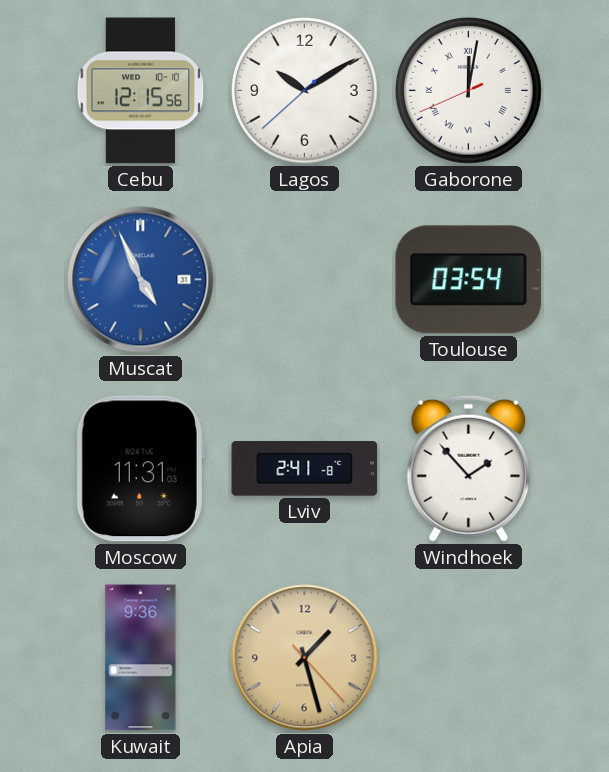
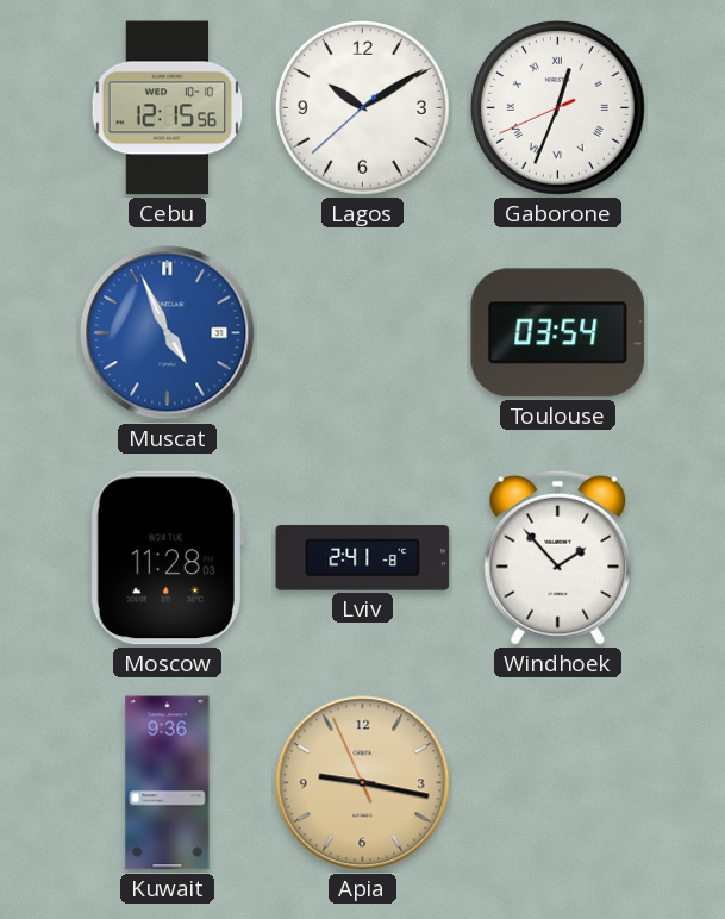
Gaborone: 12:01 -> 12:33
Moscow: 11:31 -> 11:28
Apia: 1:27 -> 9:16
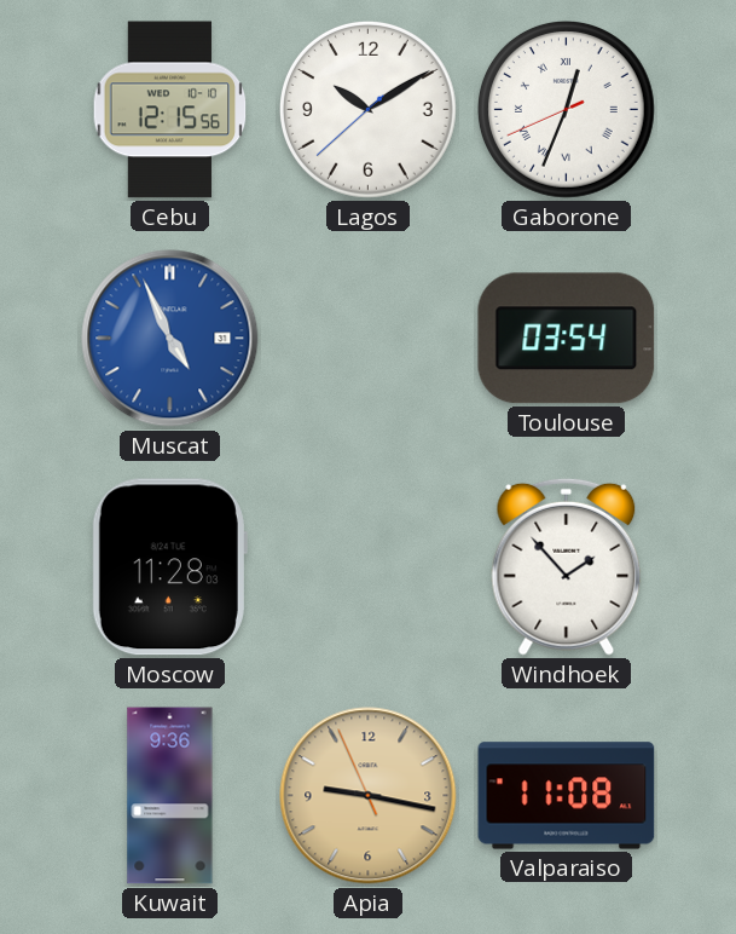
Lviv: 2:41 -> none
Valparaiso: none -> 11:08
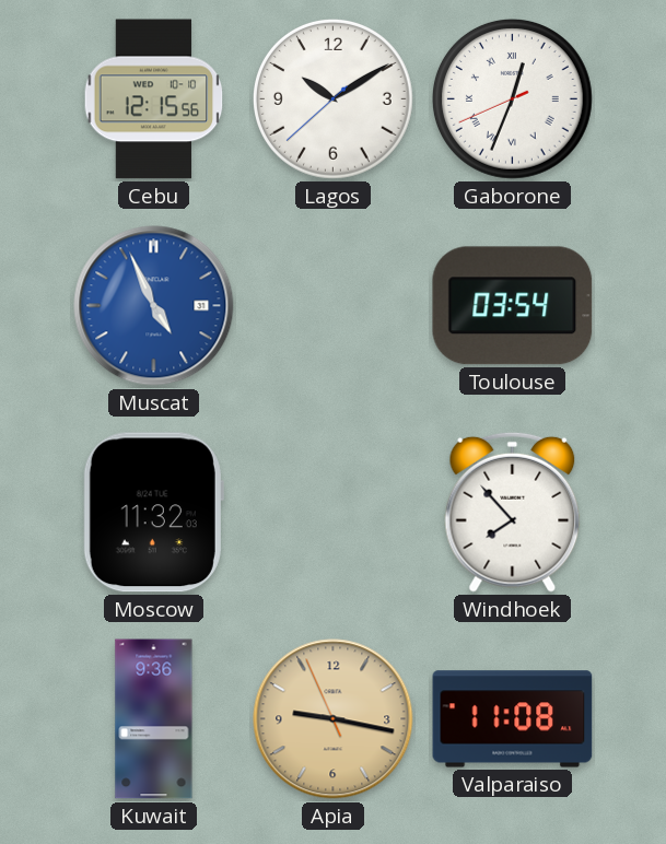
Moscow: 11:28 -> 11:32
Windhoek: 1:53 -> 7:53
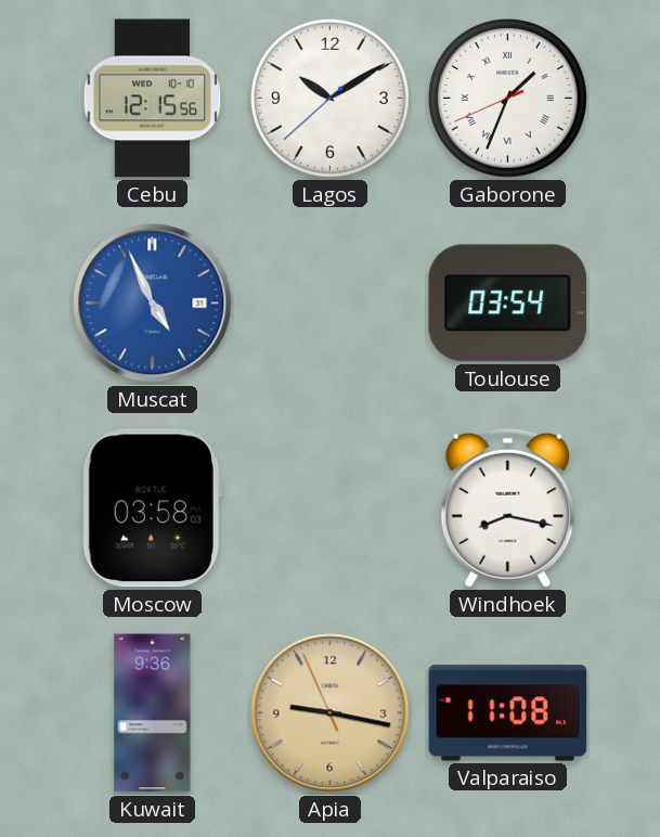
Gaborone: 12:33 -> 1:33
Moscow: 11:32 -> 03:58
Windhoek: 7:53 -> 8:17
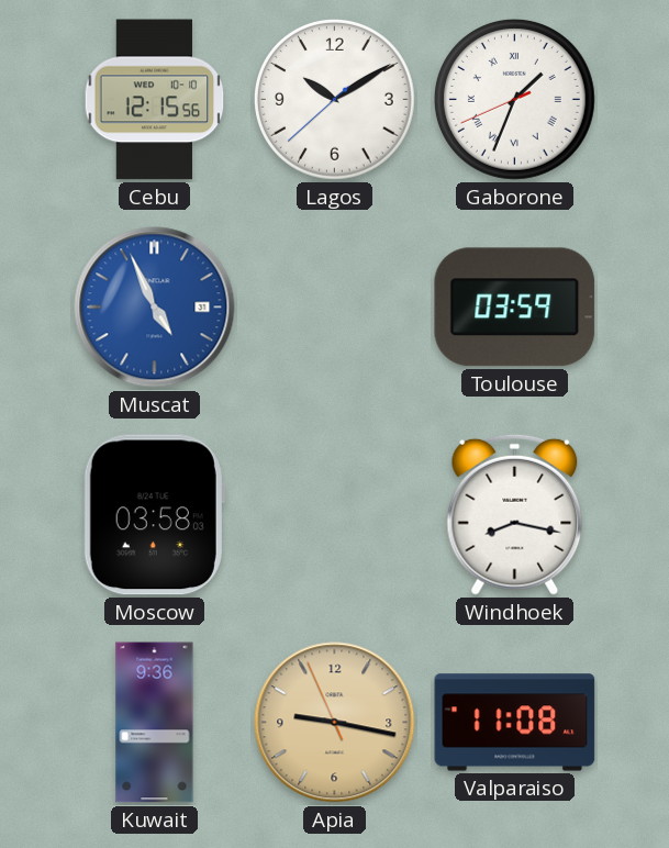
Toulouse: 03:54 -> 03:59
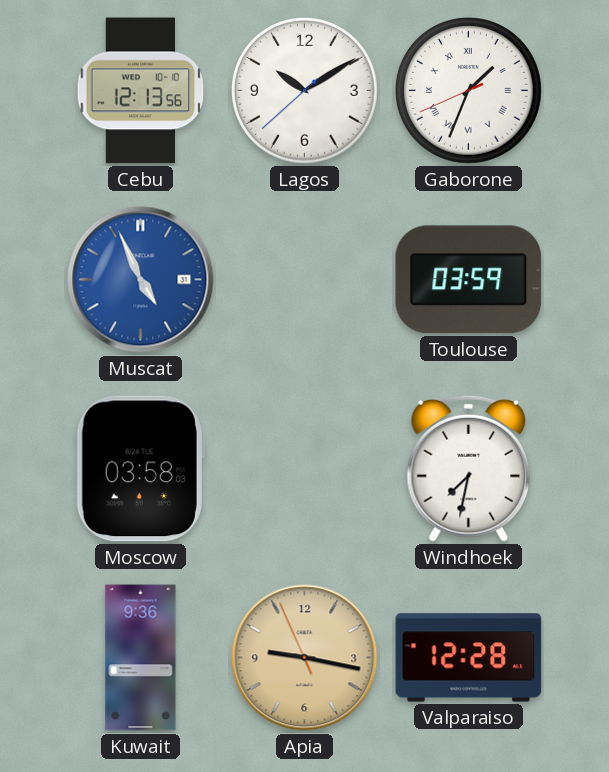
Cebu: 12:15 -> 12:13
Windhoek: 8:17 -> 7:32
Valparaiso: 11:08 -> 12:28
